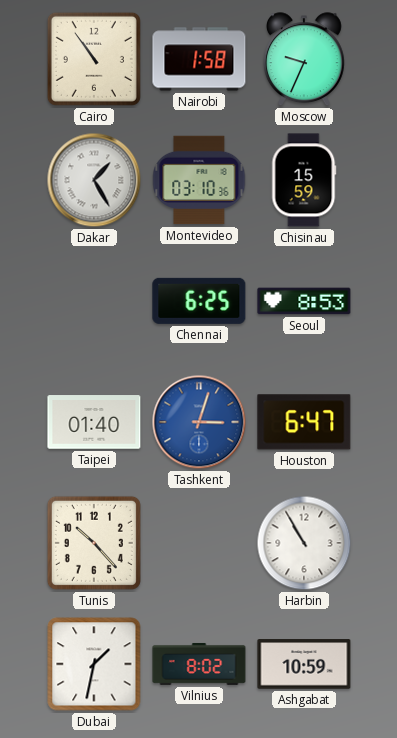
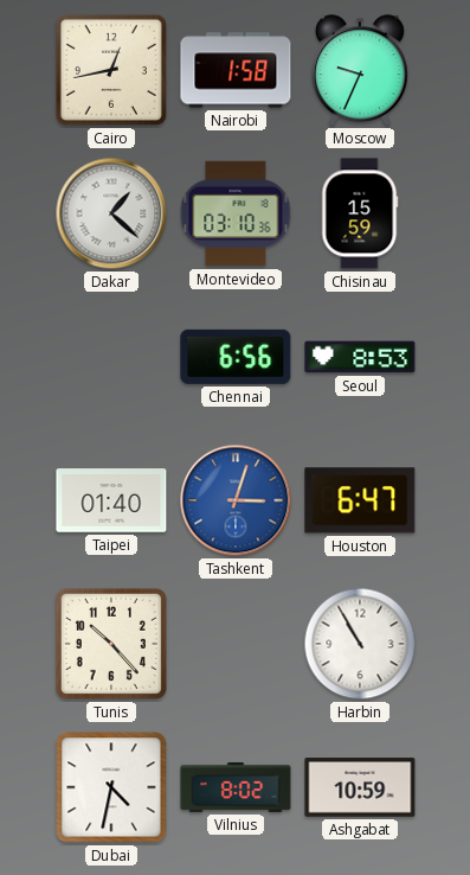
Cairo: 10:54 -> 12:43
Dakar: 1:25 -> 1:22
Chennai: 6:25 -> 6:56
Dubai: 1:32 -> 4:32
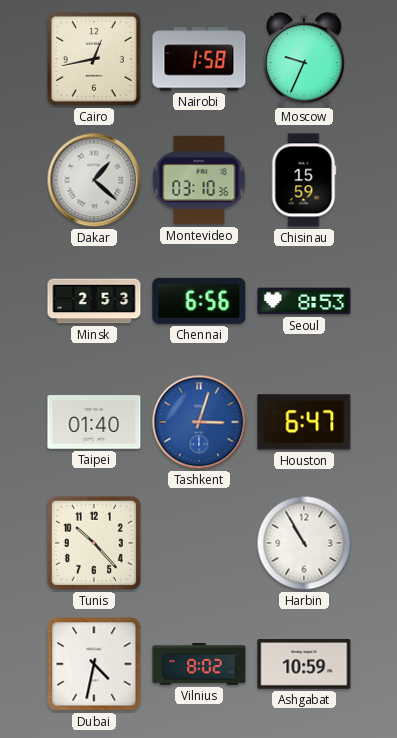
Minsk: none -> 2:53
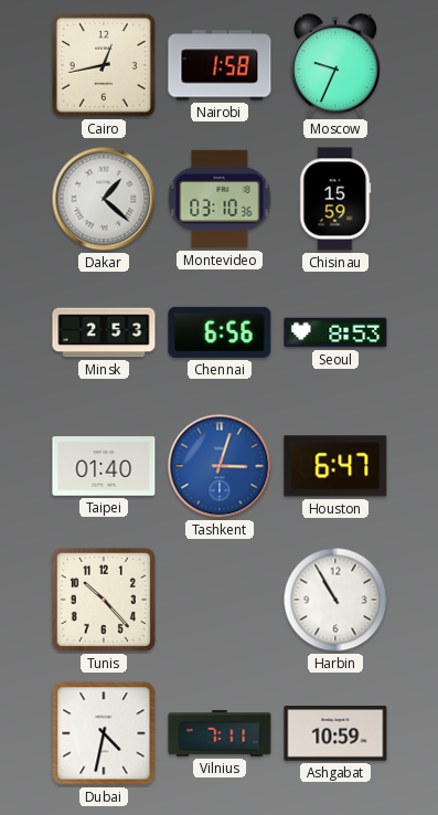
Vilnius: 8:02 -> 7:11
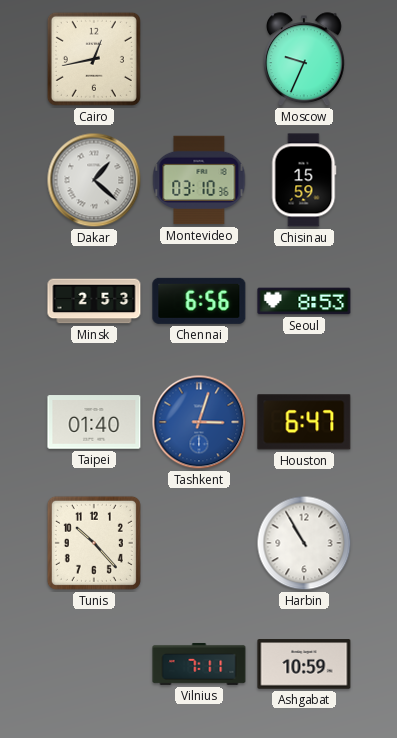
Nairobi: 1:58 -> none
Dubai: 4:32 -> none
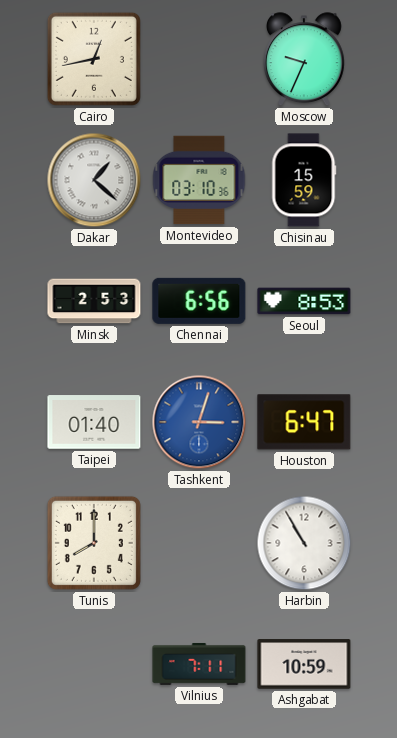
Tunis: 10:23 -> 8:00
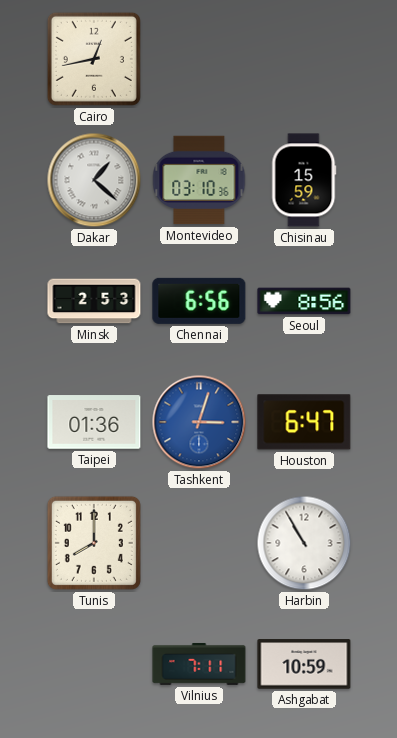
Moscow: 9:34 -> none
Seoul: 8:53 -> 8:56
Taipei: 01:40 -> 01:36
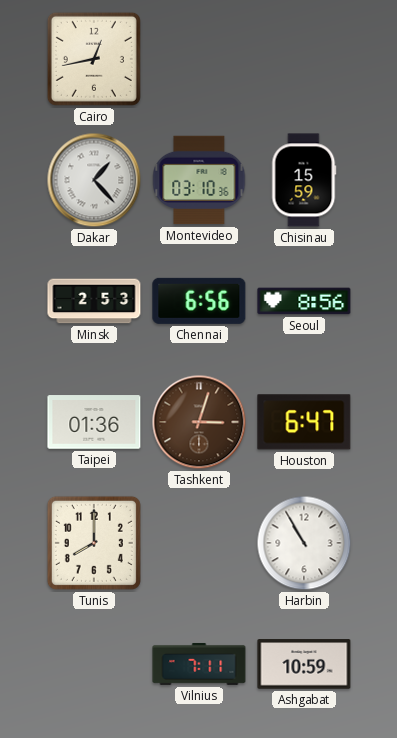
Dakar: 1:22 -> 1:23
Tashkent dial: blue -> brown
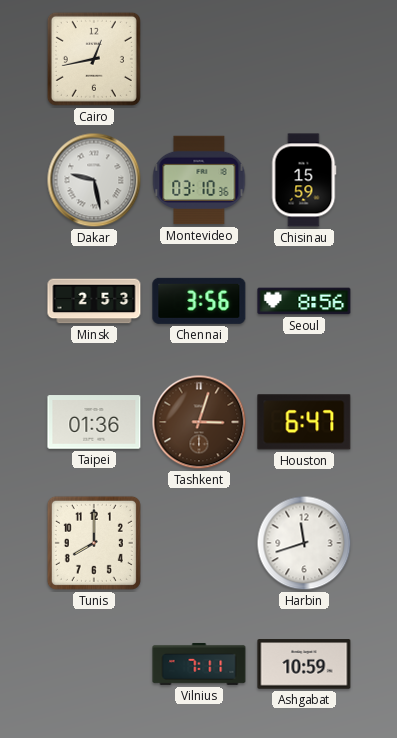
Dakar: 1:23 -> 9:28
Chennai: 6:56 -> 3:56
Harbin: 10:55 -> 11:42
